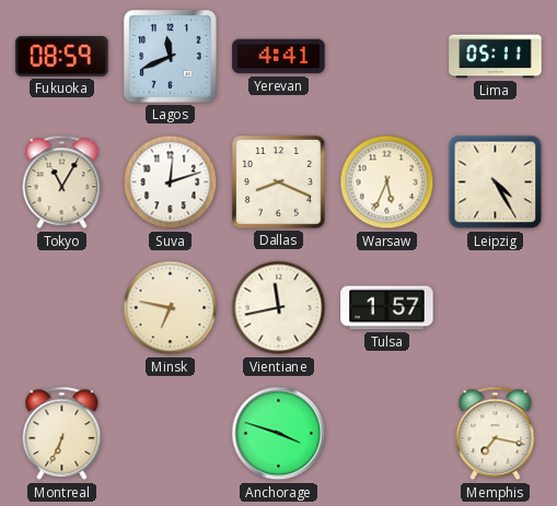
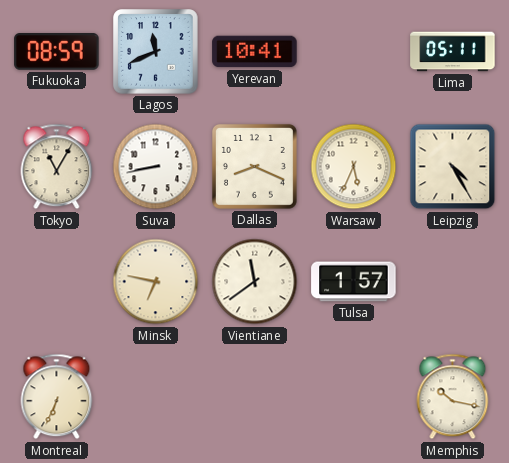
Yerevan: 4:41 -> 10:41
Suva: 12:12 -> 8:43
Vientiane: 11:43 -> 11:39
Anchorage: 3:48 -> none
Memphis: 7:17 -> 10:17
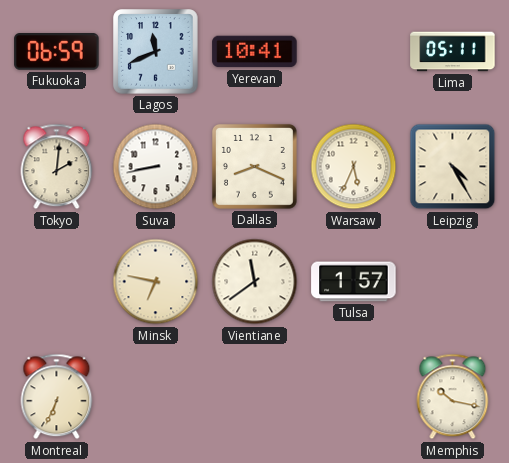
Fukuoka: 08:59 -> 06:59
Tokyo: 11:05 -> 2:01
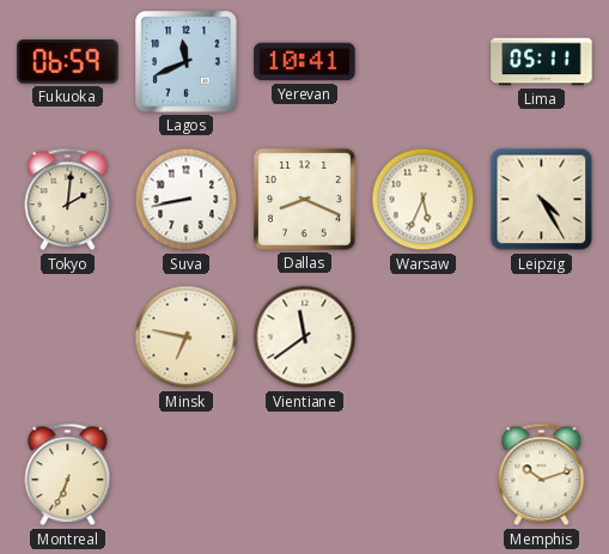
Tulsa: 1:57 -> none
Memphis: 10:17 -> 10:12
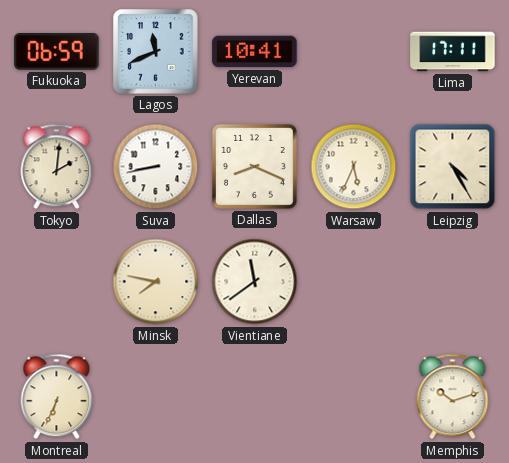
Lima: 05:11 -> 17:11
Minsk: 6:47 -> 7:47
